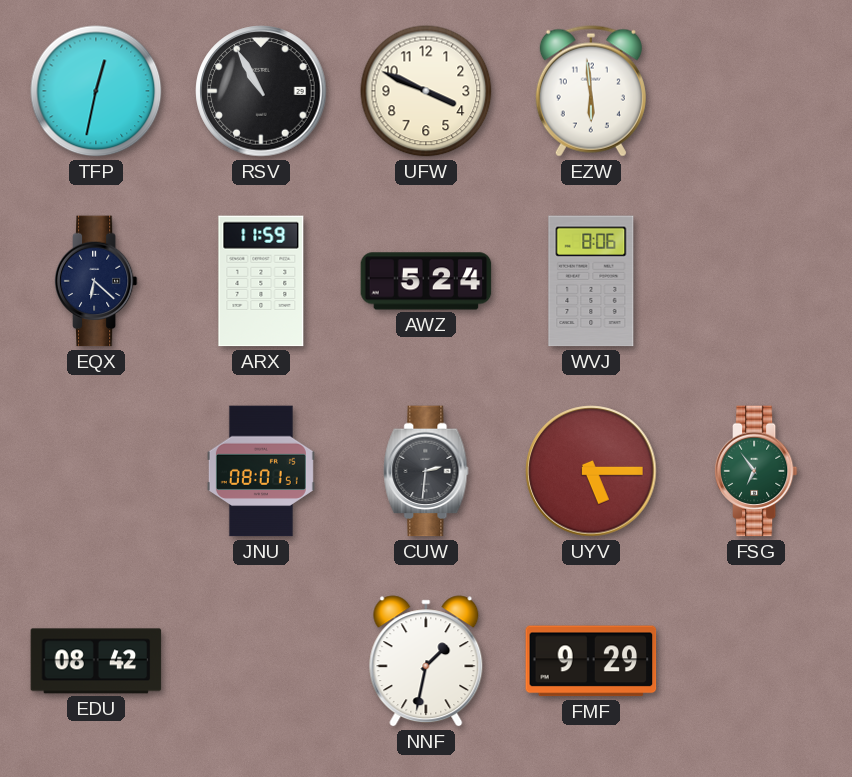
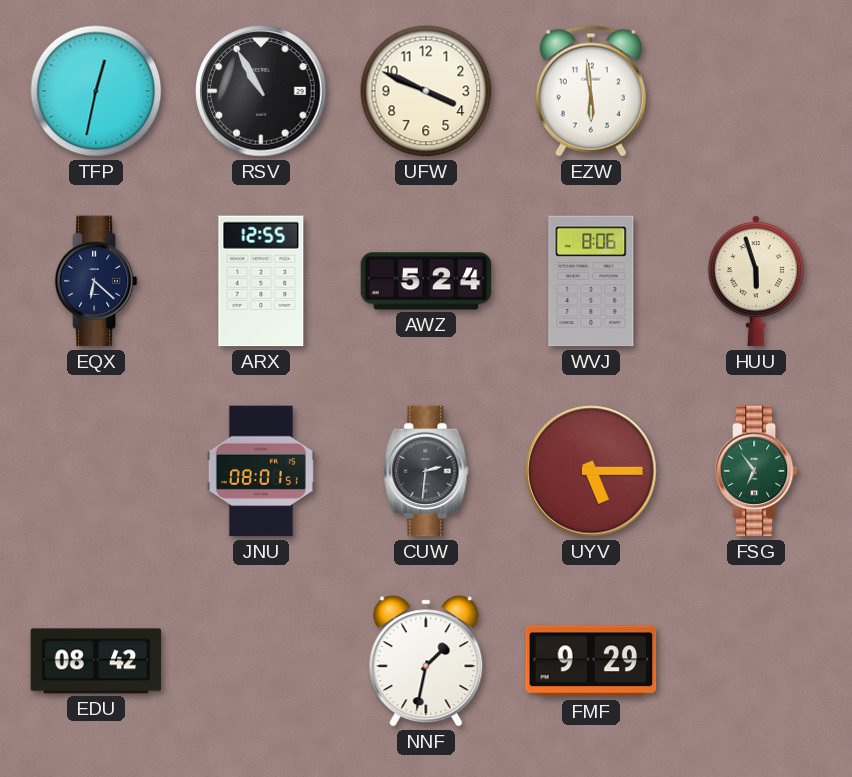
ARX: 11:59 -> 12:55
HUU: none -> 5:57
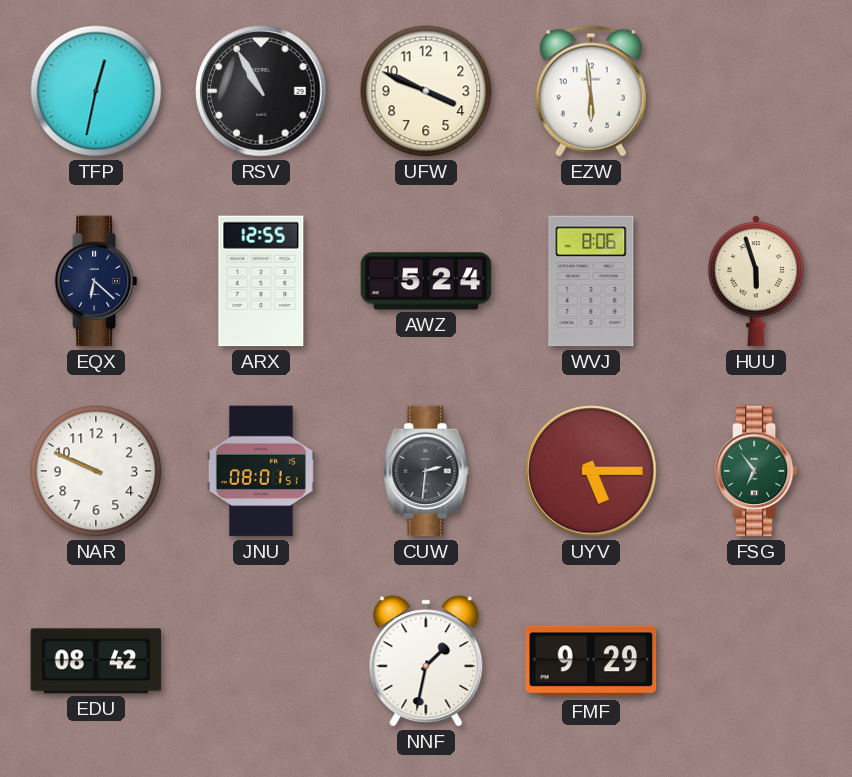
NAR: none -> 9:49
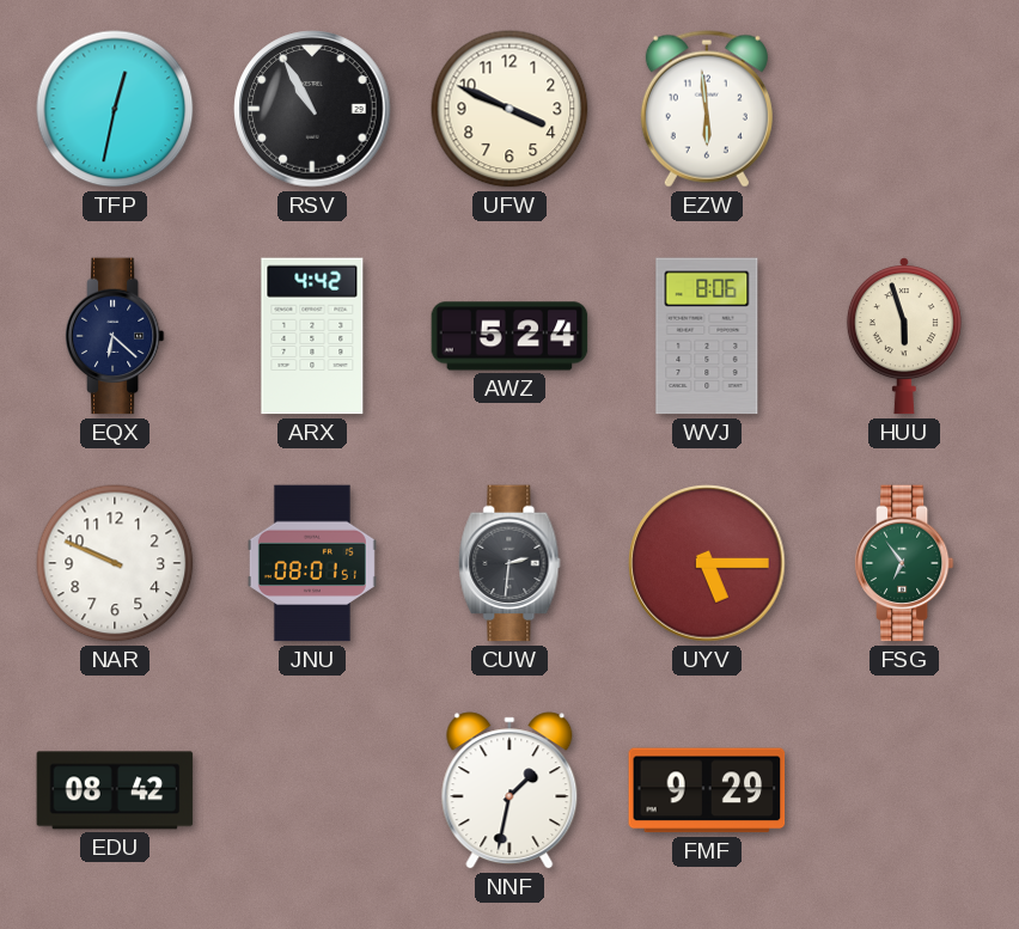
ARX: 12:55 -> 4:42
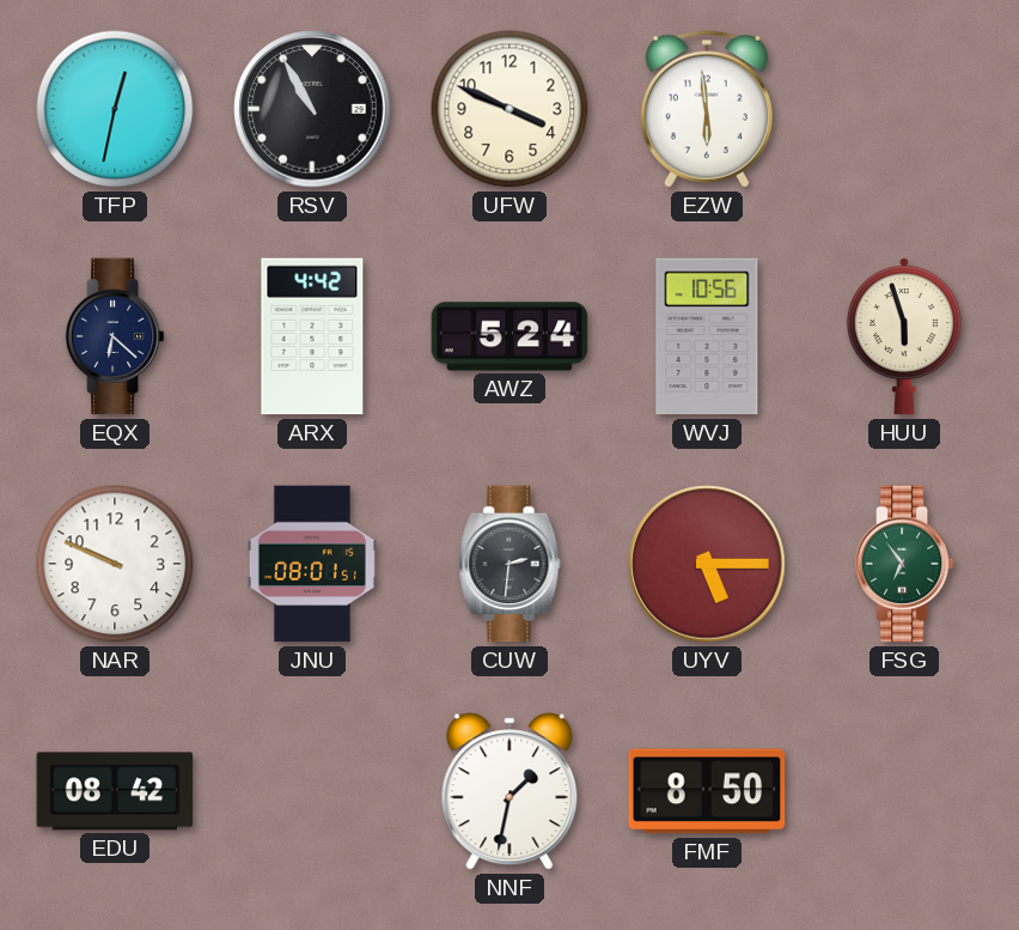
WVJ: 8:06 -> 10:56
FMF: 9:29 -> 8:50
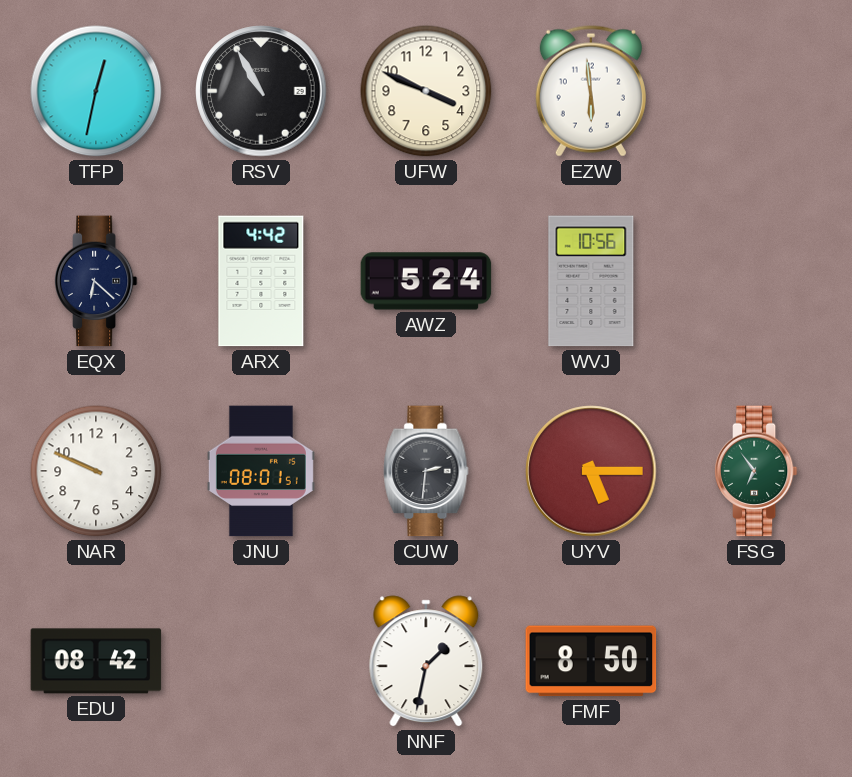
HUU: 5:57 -> none
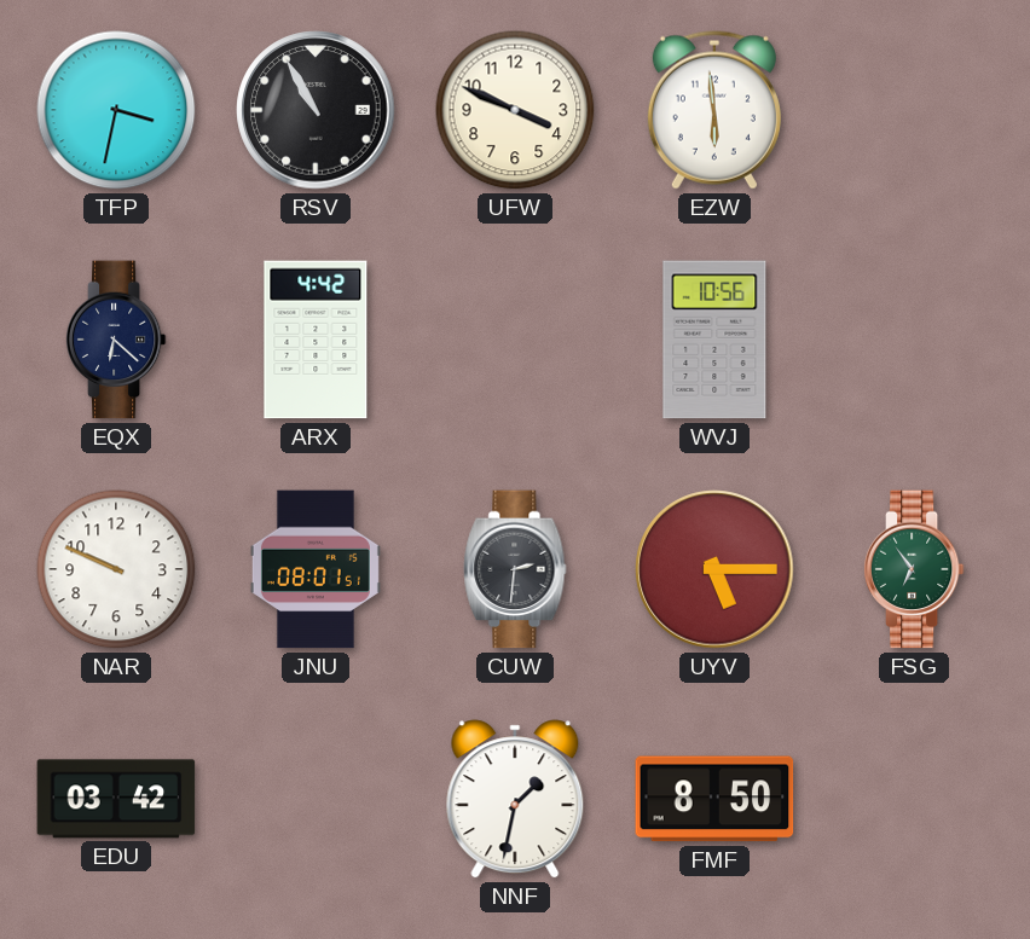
TFP: 12:32 -> 3:32
AWZ: 5:24 -> none
EDU: 08:42 -> 03:42
